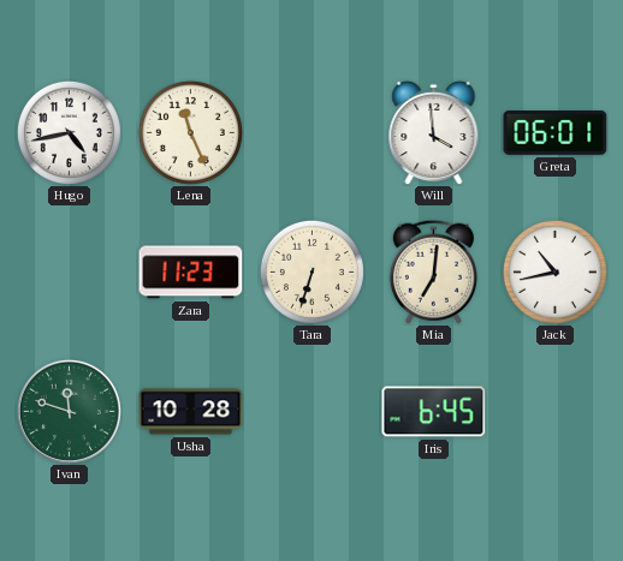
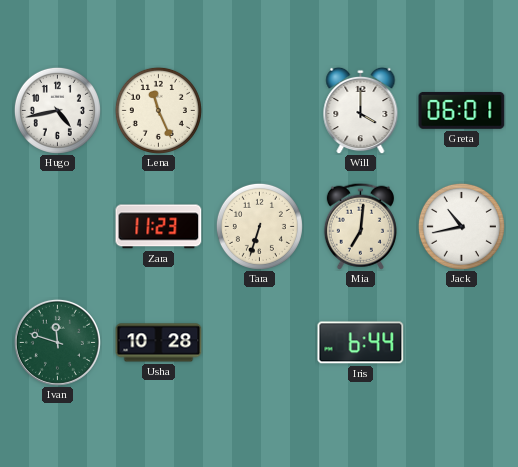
Will: 3:59 -> 4:00
Iris: 6:45 -> 6:44
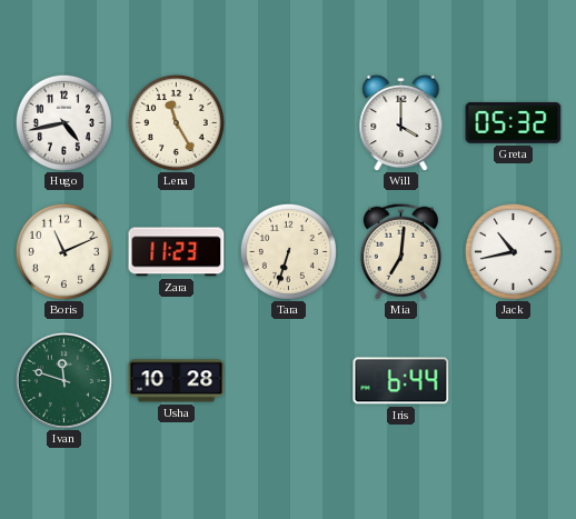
Lena: 11:26 -> 11:25
Greta: 06:01 -> 05:32
Boris: none -> 11:11
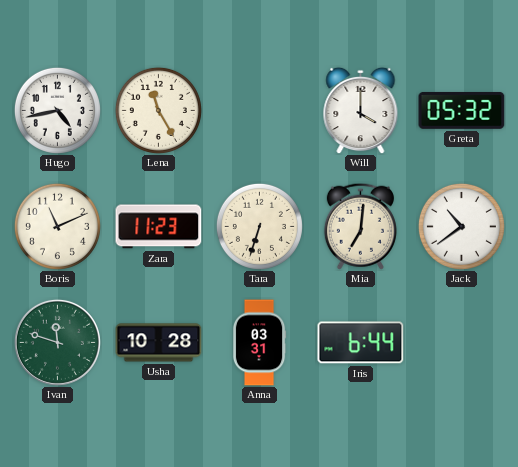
Jack: 10:43 -> 10:39
Anna: none -> 03:31
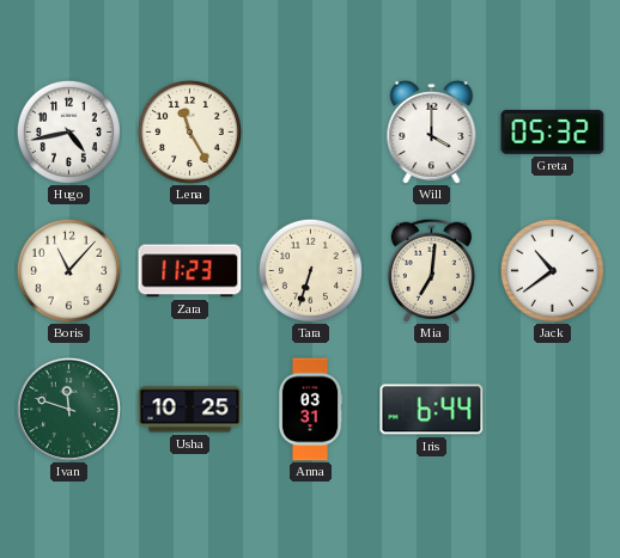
Boris: 11:11 -> 11:07
Usha: 10:28 -> 10:25
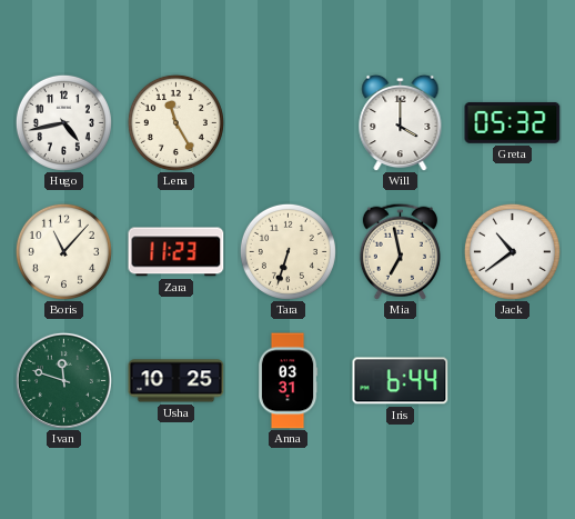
Mia: 7:01 -> 6:58
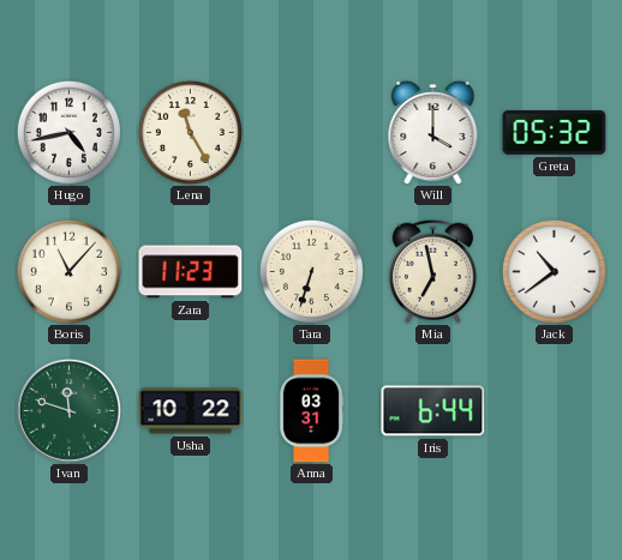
Usha: 10:25 -> 10:22
